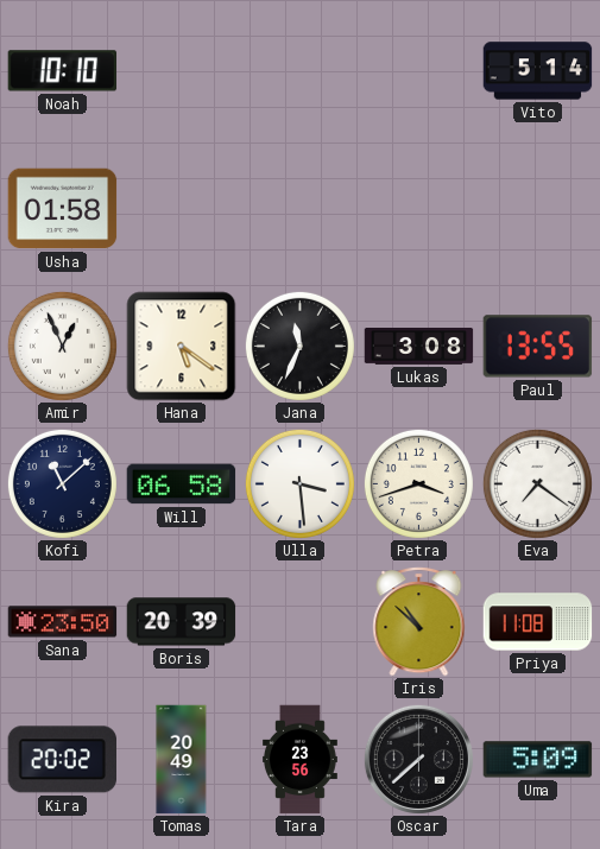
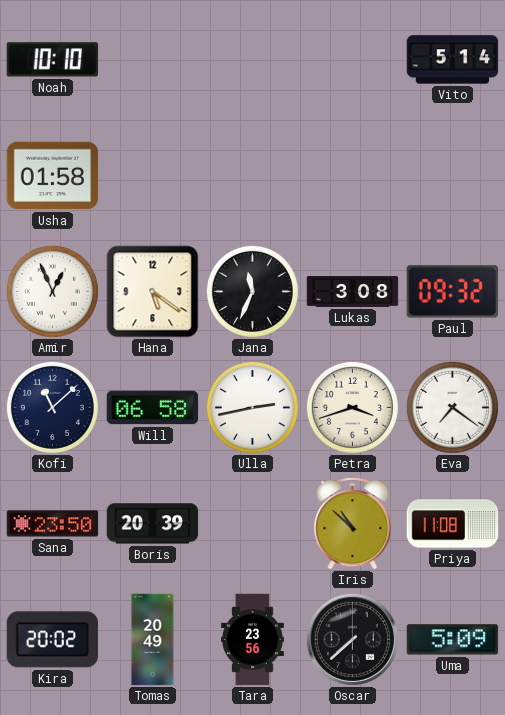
Paul: 13:55 -> 09:32
Ulla: 3:29 -> 2:43
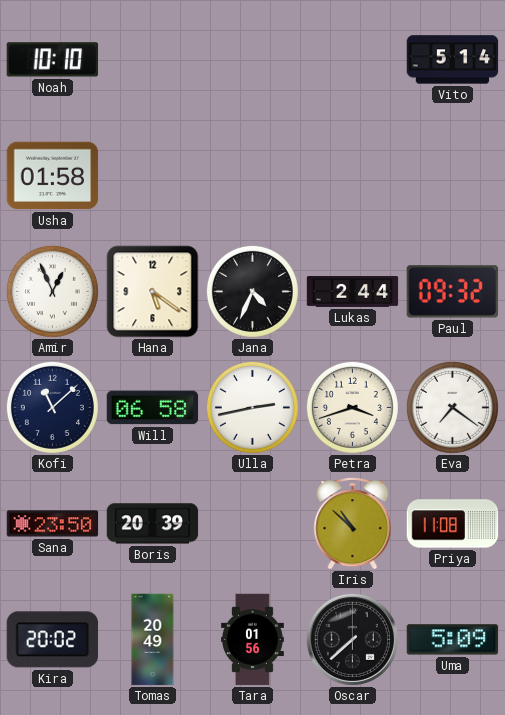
Jana: 11:34 -> 4:34
Lukas: 3:08 -> 2:44
Tara: 23:56 -> 01:56
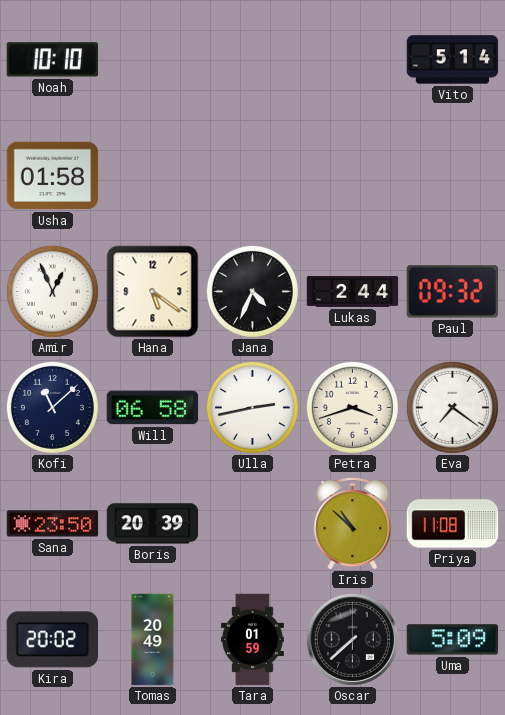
Tara: 01:56 -> 01:59
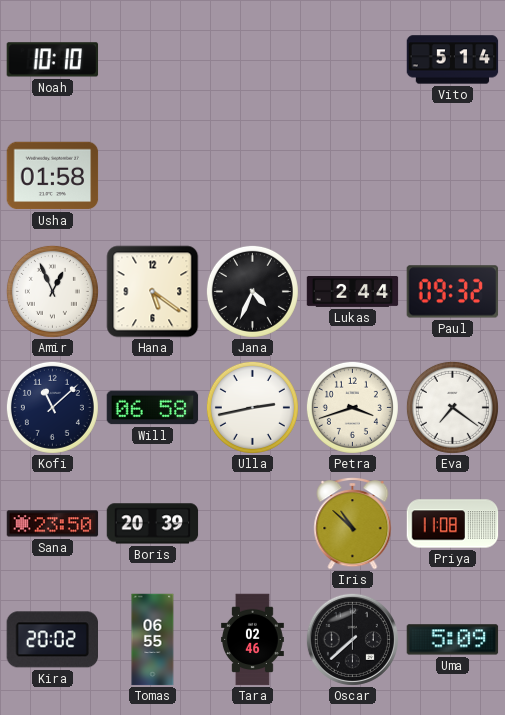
Tomas: 20:49 -> 06:55
Tara: 01:59 -> 02:46
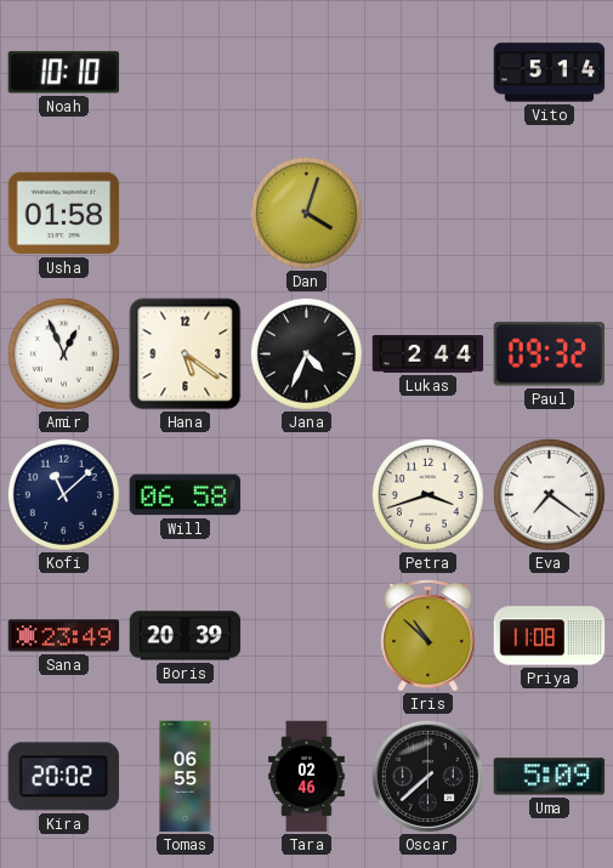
Dan: none -> 4:03
Ulla: 2:43 -> none
Sana: 23:50 -> 23:49
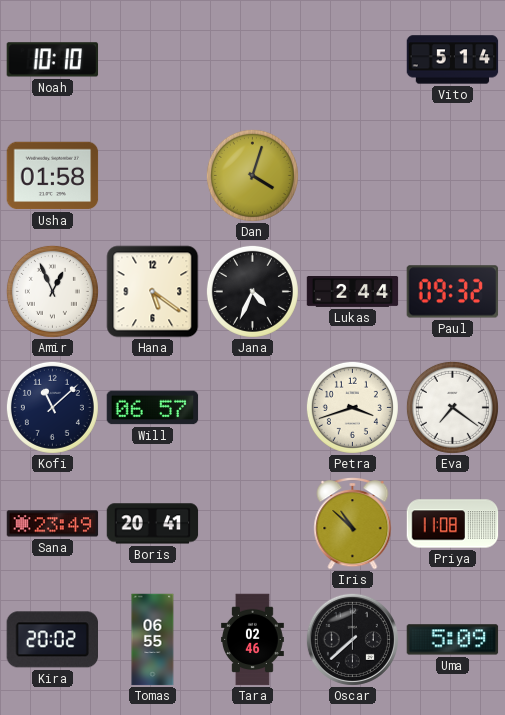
Will: 06:58 -> 06:57
Boris: 20:39 -> 20:41
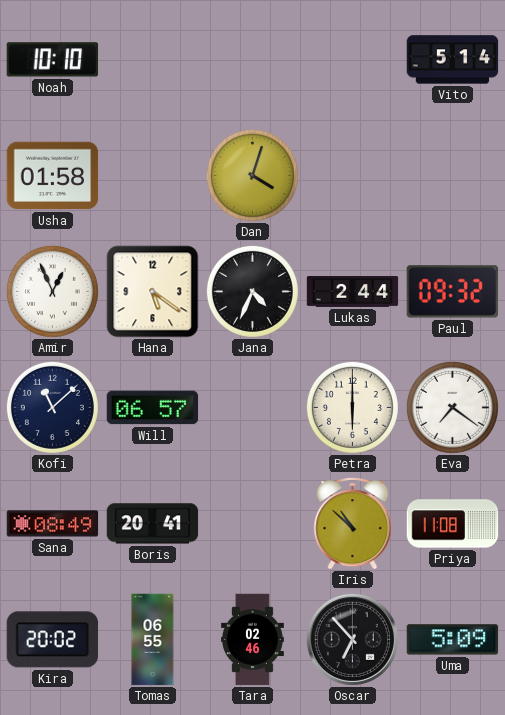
Petra: 3:42 -> 6:00
Sana: 23:49 -> 08:49
Oscar: 7:38 -> 6:53
